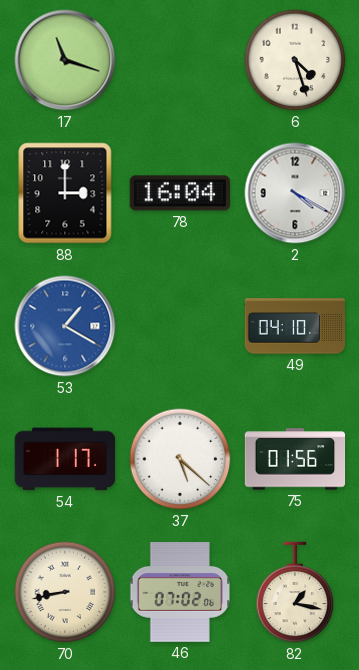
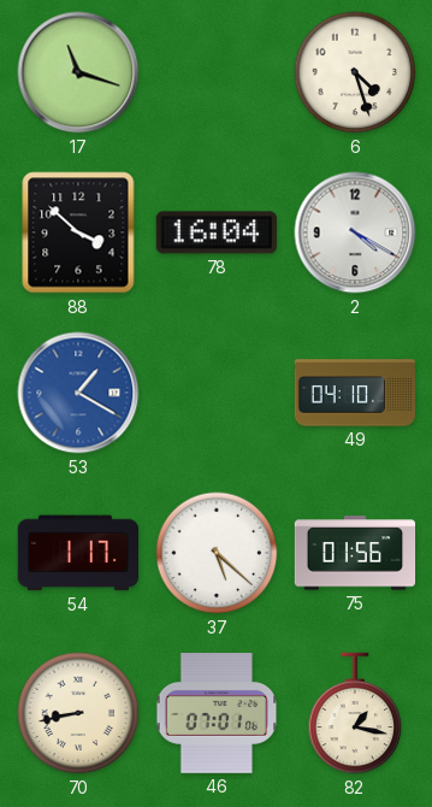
88: 3:00 -> 3:52
46: 07:02 -> 07:01
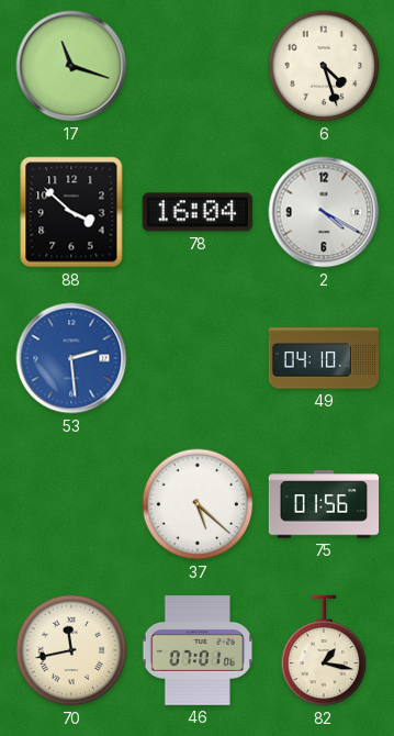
53: 1:20 -> 2:29
54: 1:17 -> none
70: 8:43 -> 11:43
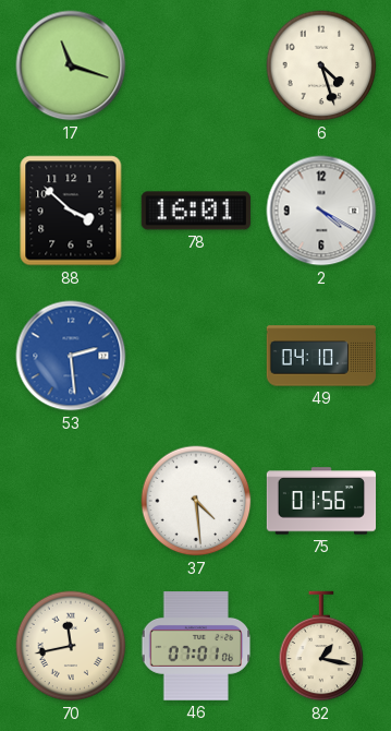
78: 16:04 -> 16:01
37: 5:22 -> 4:29
